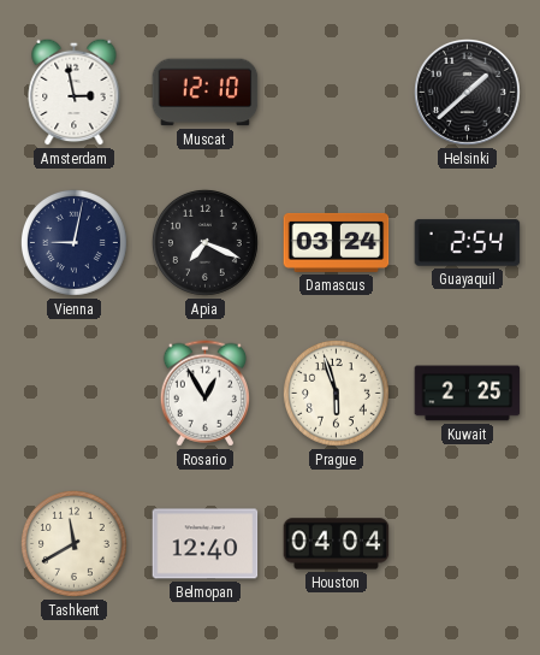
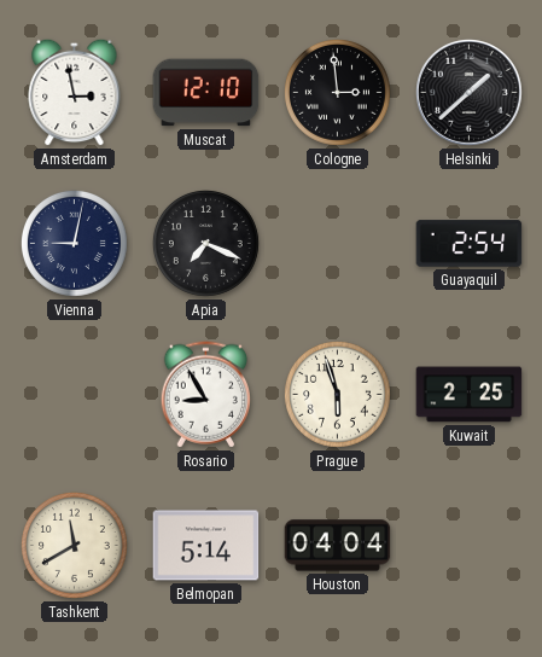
Cologne: none -> 2:59
Damascus: 03:24 -> none
Rosario: 12:55 -> 8:55
Belmopan: 12:40 -> 5:14
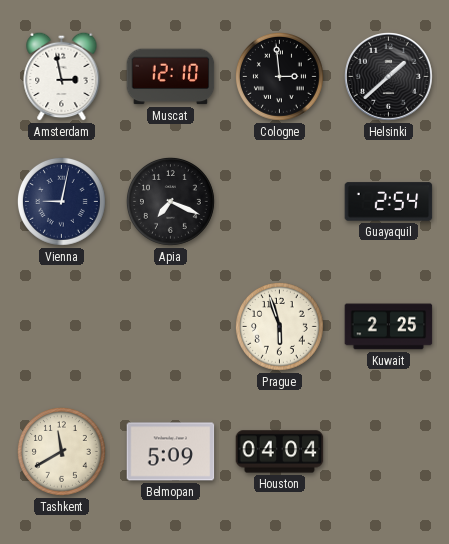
Rosario: 8:55 -> none
Belmopan: 5:14 -> 5:09
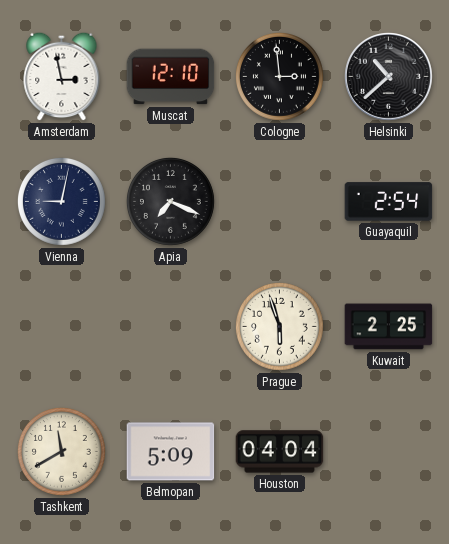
Helsinki: 1:38 -> 10:38
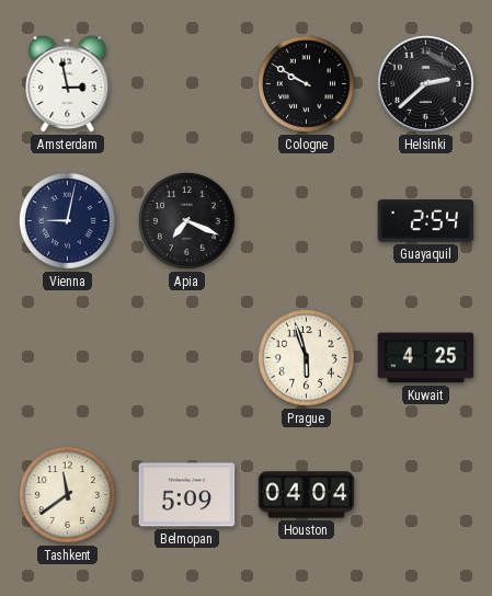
Muscat: 12:10 -> none
Cologne: 2:59 -> 9:50
Helsinki: 10:38 -> 2:38
Kuwait: 2:25 -> 4:25
Tashkent: 11:40 -> 11:39
